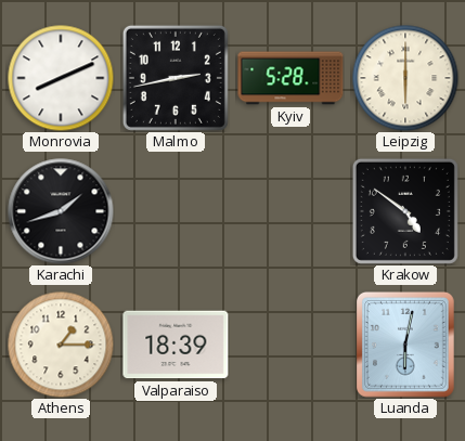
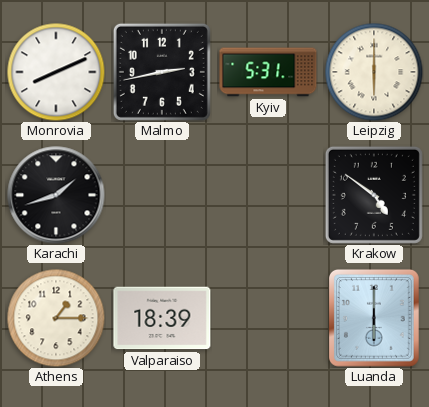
Kyiv: 5:28 -> 5:31
Luanda: 6:02 -> 6:00
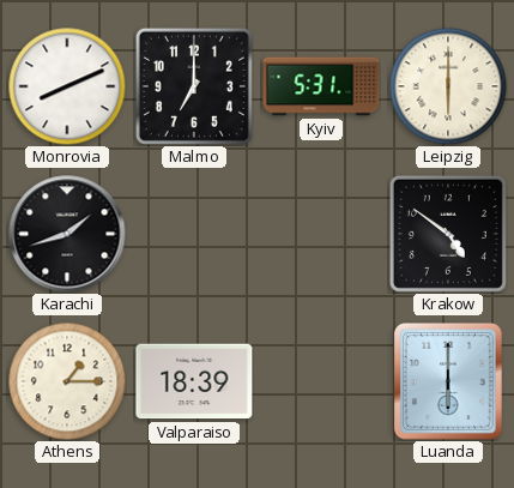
Malmo: 2:43 -> 7:00
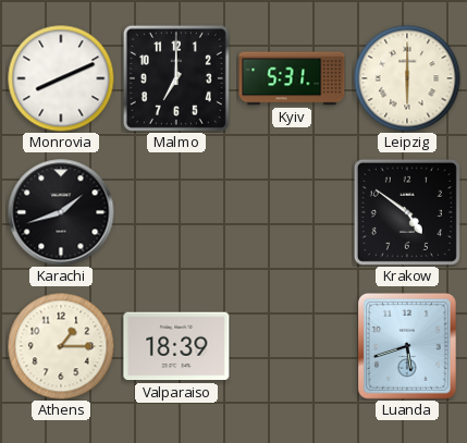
Luanda: 6:00 -> 5:42
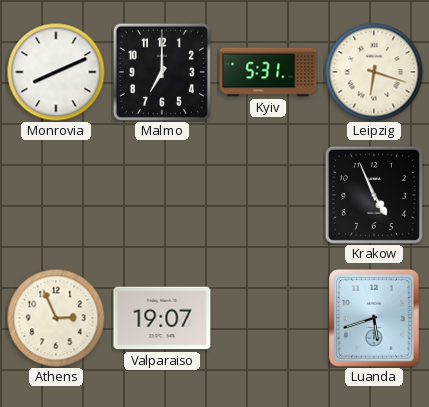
Leipzig: 6:00 -> 6:18
Karachi: 1:42 -> none
Krakow: 4:51 -> 4:56
Athens: 1:15 -> 2:56
Valparaiso: 18:39 -> 19:07
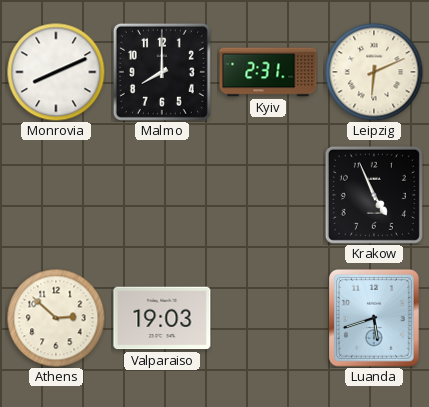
Malmo: 7:00 -> 8:00
Kyiv: 5:31 -> 2:31
Leipzig: 6:18 -> 6:11
Athens: 2:56 -> 2:52
Valparaiso: 19:07 -> 19:03
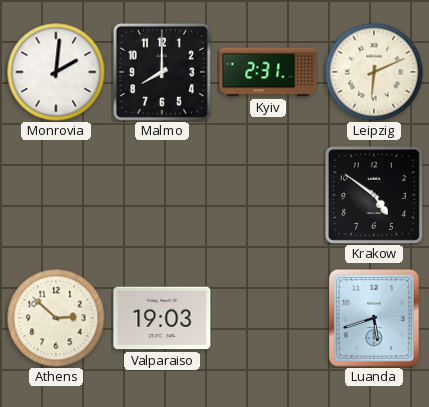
Monrovia: 8:11 -> 2:01
Krakow: 4:56 -> 4:51
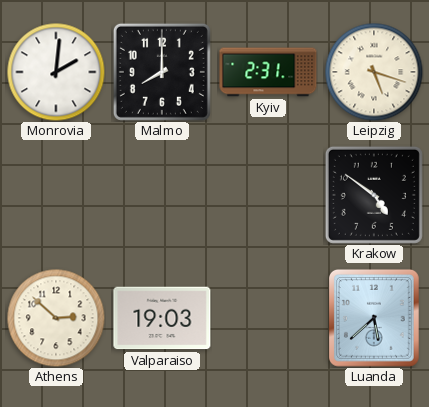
Leipzig: 6:11 -> 5:18
Luanda: 5:42 -> 5:38
